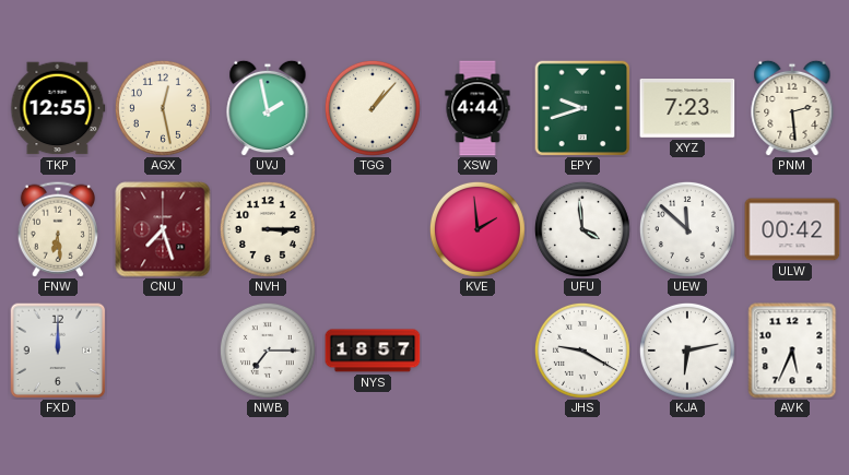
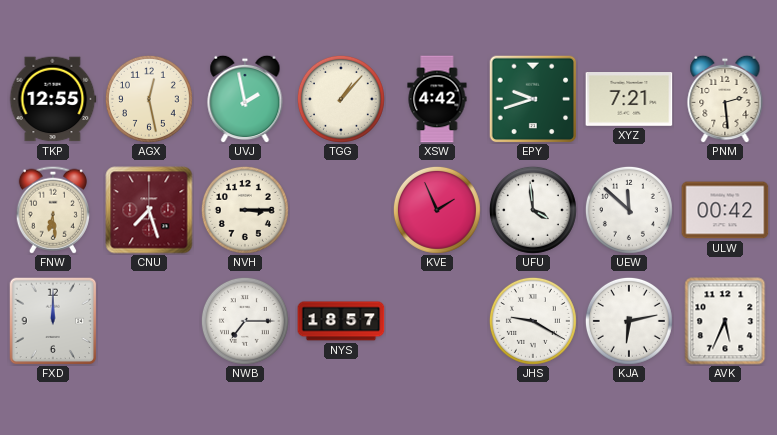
XSW: 4:44 -> 4:42
XYZ: 7:23 -> 7:21
KVE: 1:59 -> 1:56
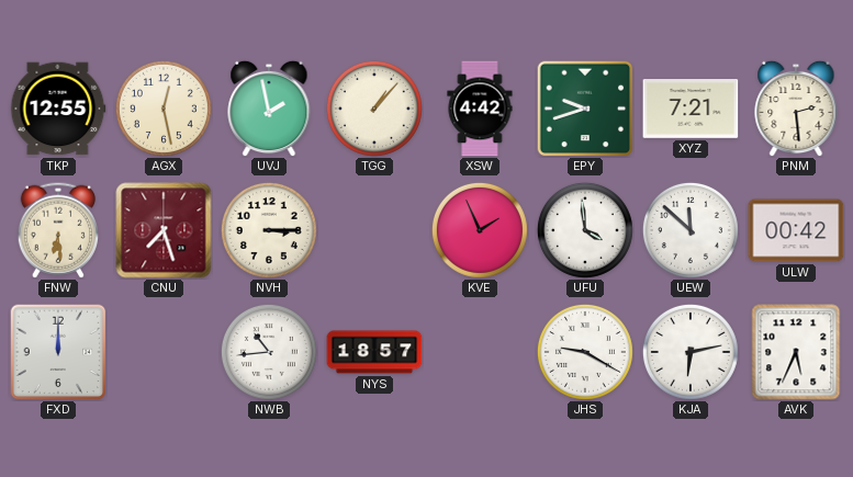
NWB: 7:15 -> 10:44
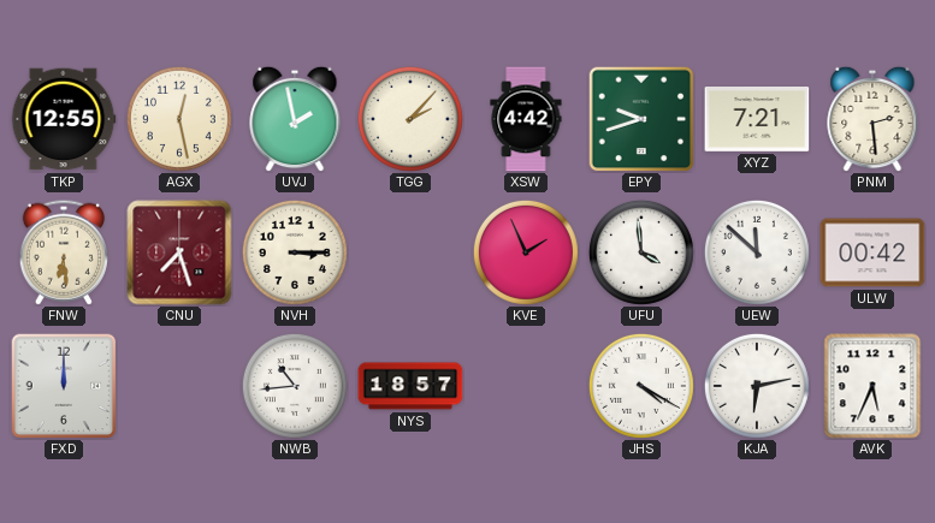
TGG: 1:07 -> 2:07
JHS: 9:20 -> 4:20
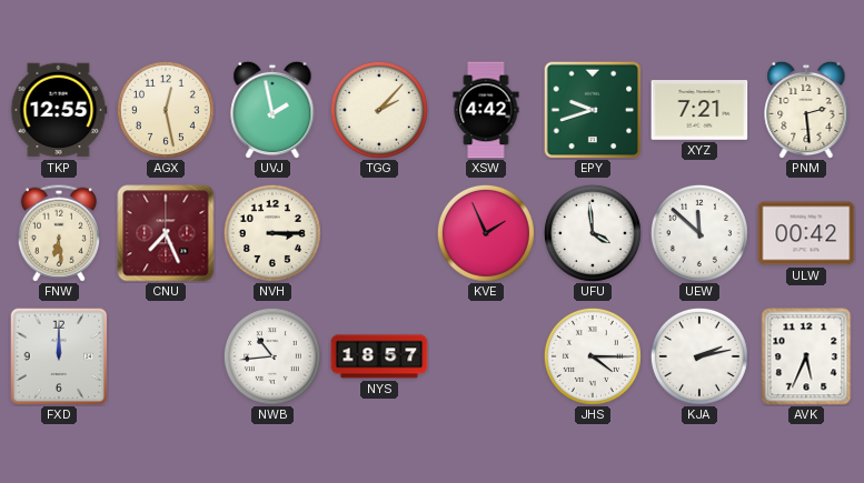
CNU: 7:27 -> 7:26
JHS: 4:20 -> 4:15
KJA: 6:13 -> 2:13
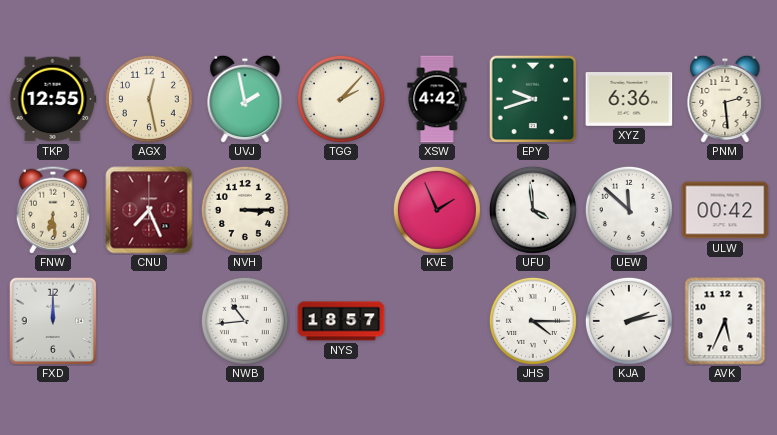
XYZ: 7:21 -> 6:36
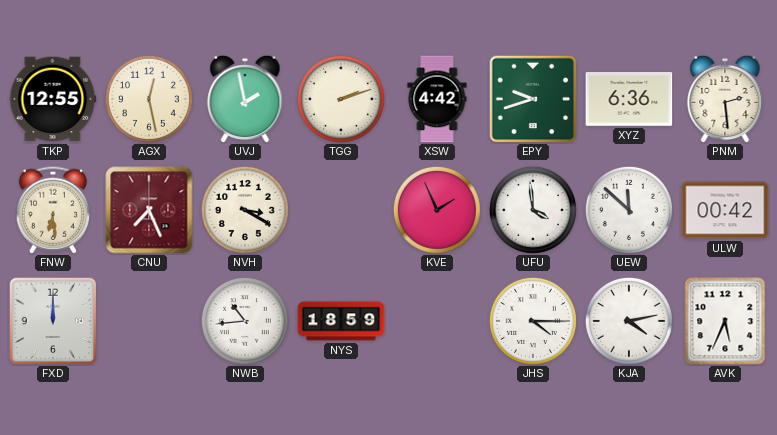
TGG: 2:07 -> 2:12
NVH: 3:15 -> 3:20
NYS: 18:57 -> 18:59
KJA: 2:13 -> 4:13
